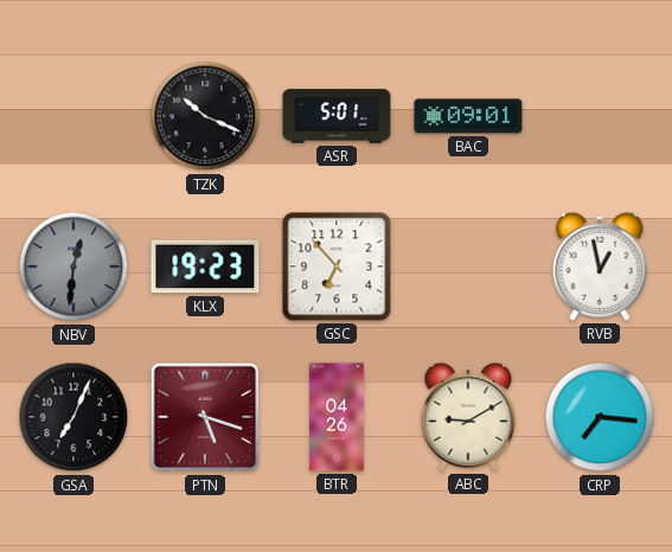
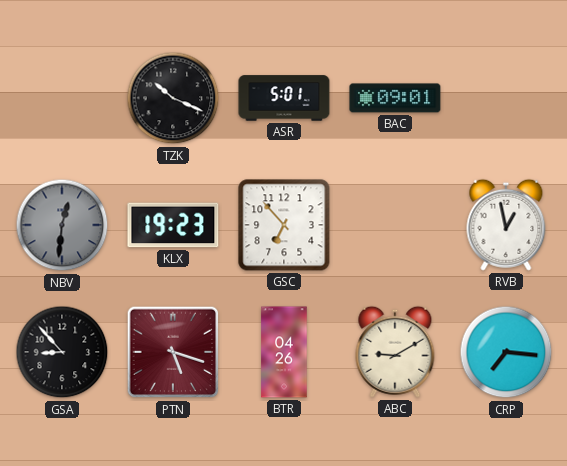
GSA: 7:04 -> 8:53
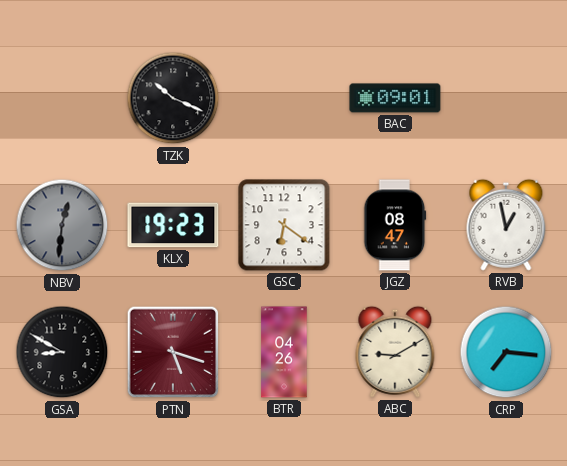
ASR: 5:01 -> none
GSC: 6:53 -> 6:21
JGZ: none -> 08:47
GSA: 8:53 -> 8:50
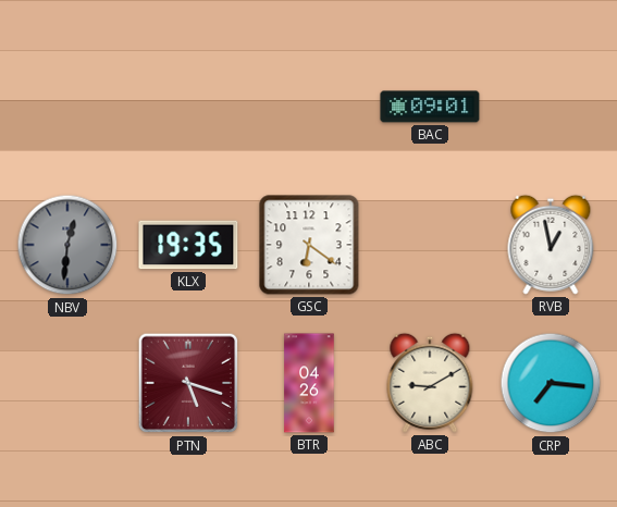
TZK: 10:19 -> none
KLX: 19:23 -> 19:35
JGZ: 08:47 -> none
GSA: 8:50 -> none
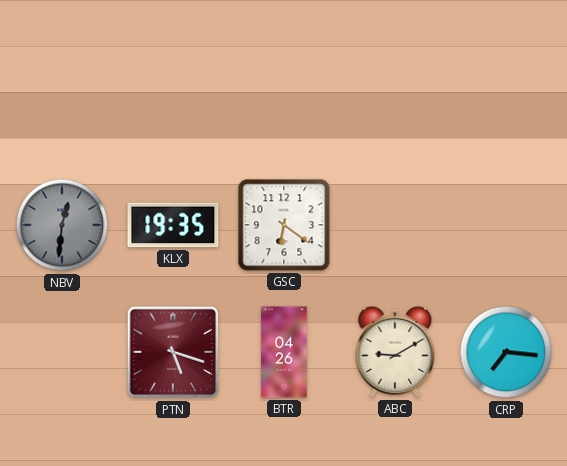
BAC: 09:01 -> none
RVB: 12:58 -> none
